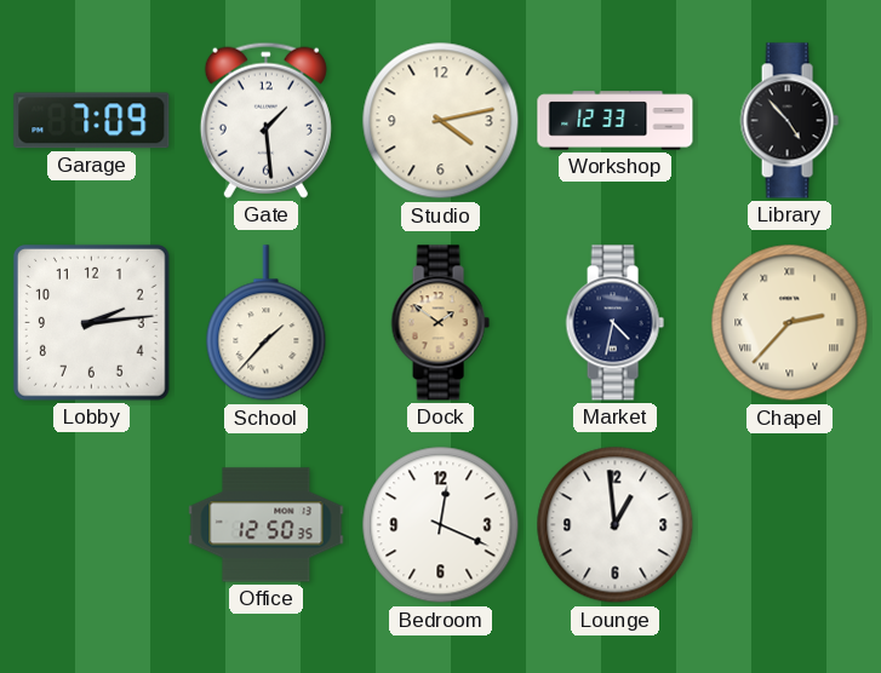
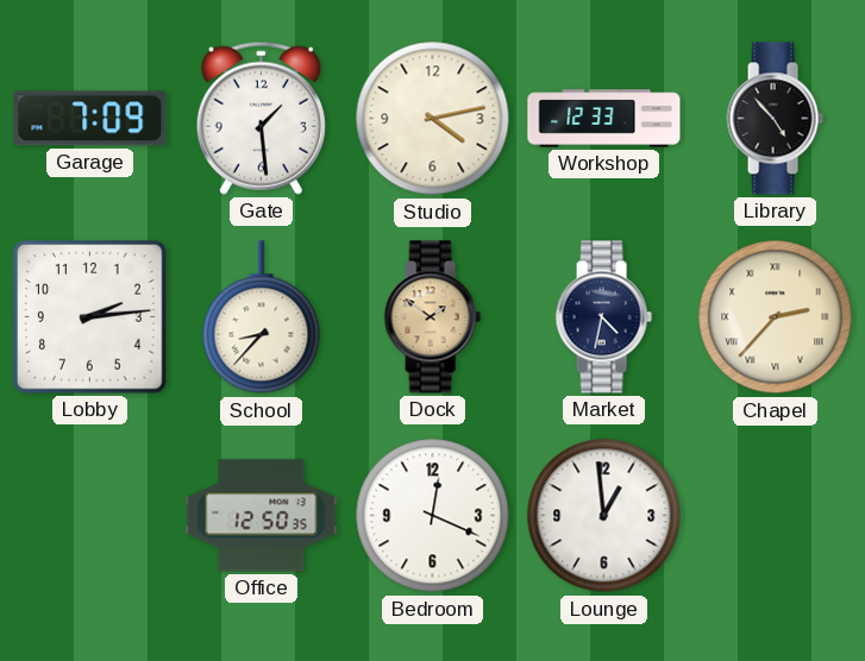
School: 1:37 -> 8:37
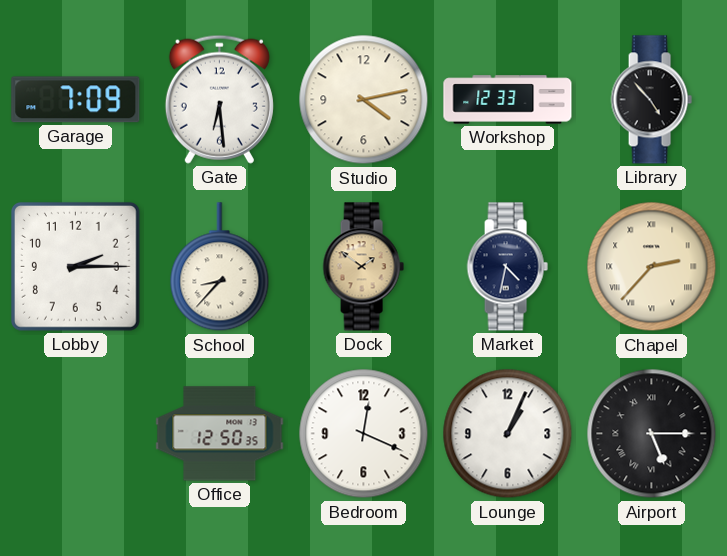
Gate: 1:29 -> 6:29
Lobby: 2:14 -> 2:15
Lounge: 12:59 -> 1:04
Airport: none -> 5:15
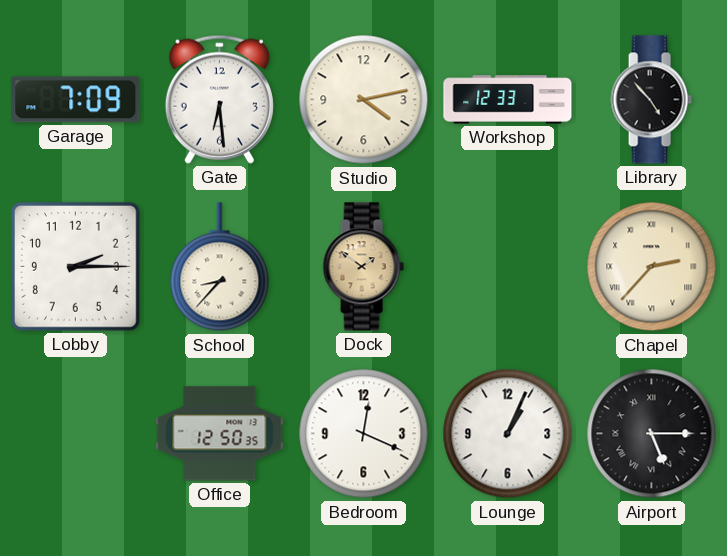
Market: 4:32 -> none
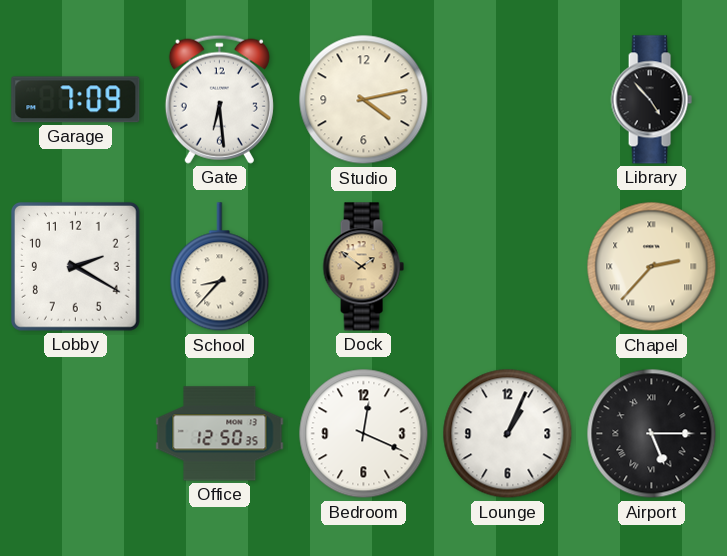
Workshop: 12:33 -> none
Lobby: 2:15 -> 2:20
